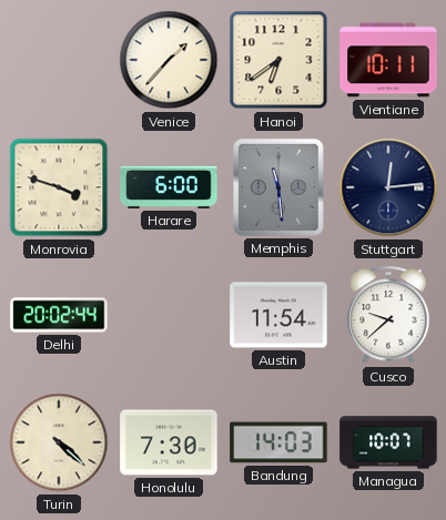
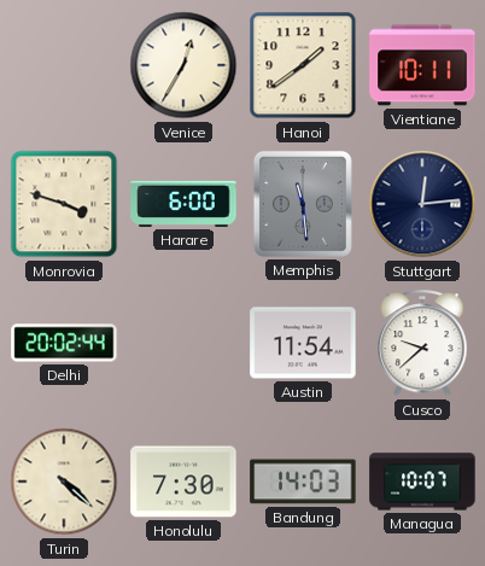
Venice: 1:37 -> 12:35
Hanoi: 6:39 -> 1:39
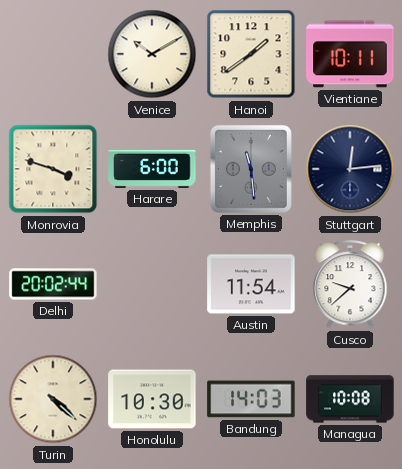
Venice: 12:35 -> 10:10
Honolulu: 7:30 -> 10:30
Managua: 10:07 -> 10:08
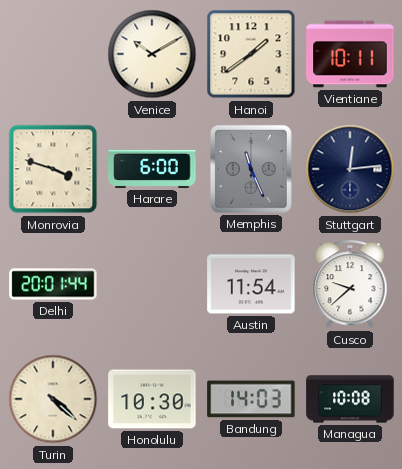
Memphis: 11:29 -> 11:26
Delhi: 20:02 -> 20:01
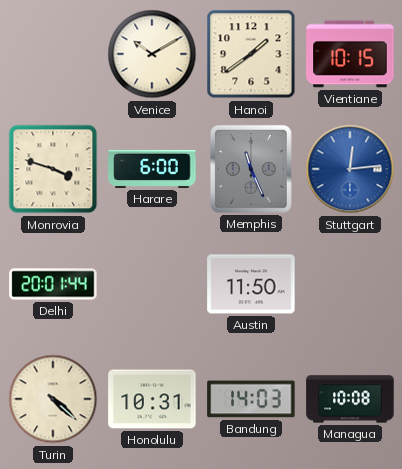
Vientiane: 10:11 -> 10:15
Stuttgart dial: navy -> blue
Austin: 11:54 -> 11:50
Cusco: 9:38 -> none
Honolulu: 10:30 -> 10:31
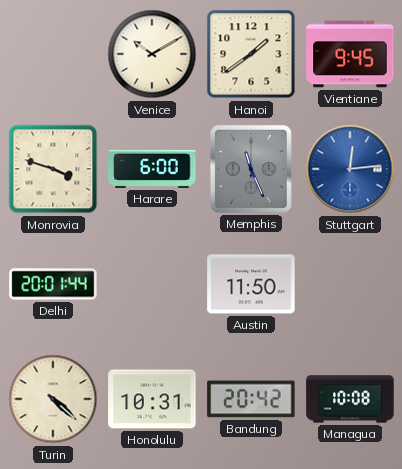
Vientiane: 10:15 -> 9:45
Bandung: 14:03 -> 20:42
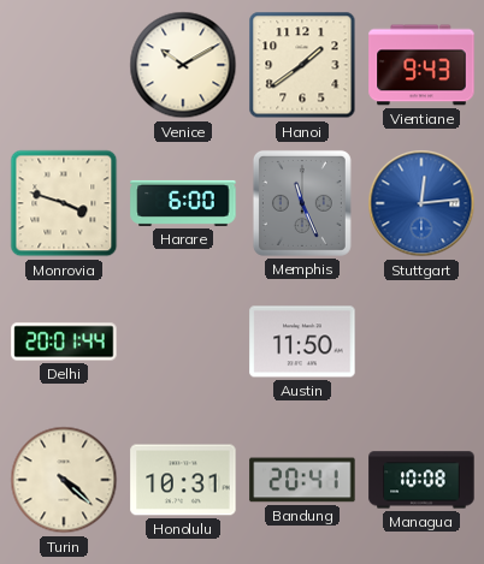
Vientiane: 9:45 -> 9:43
Bandung: 20:42 -> 20:41
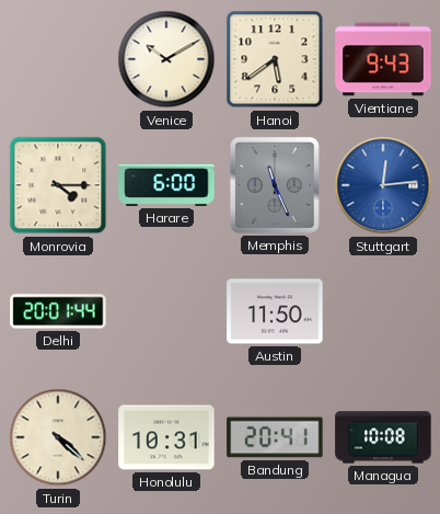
Hanoi: 1:39 -> 5:39
Monrovia: 3:48 -> 4:15
